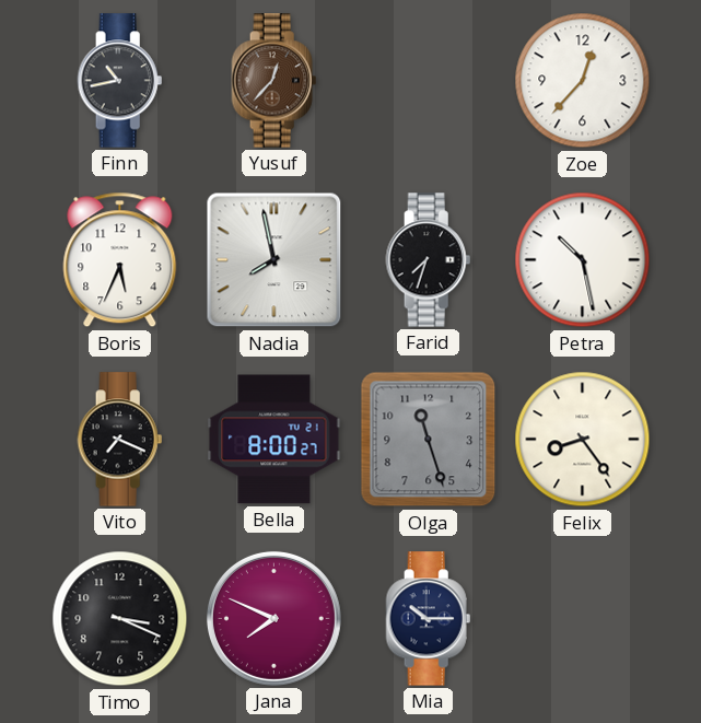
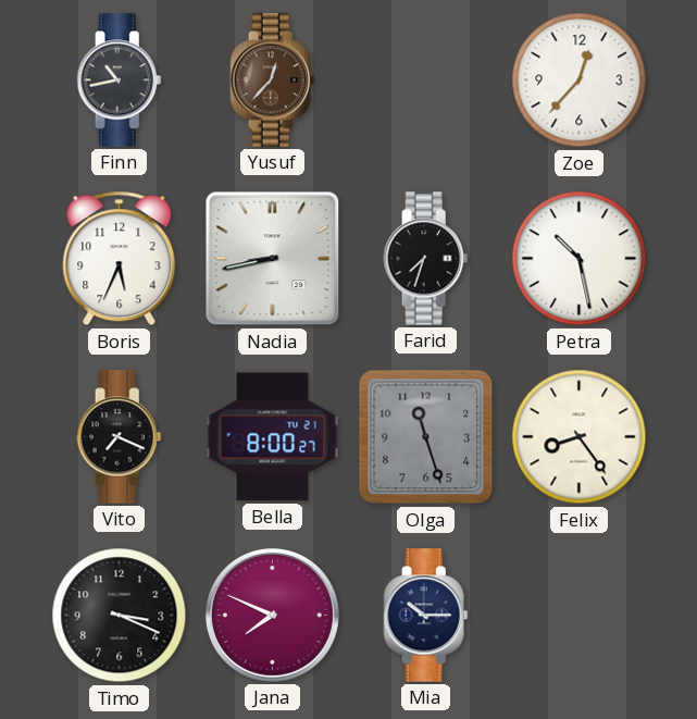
Nadia: 7:58 -> 8:43
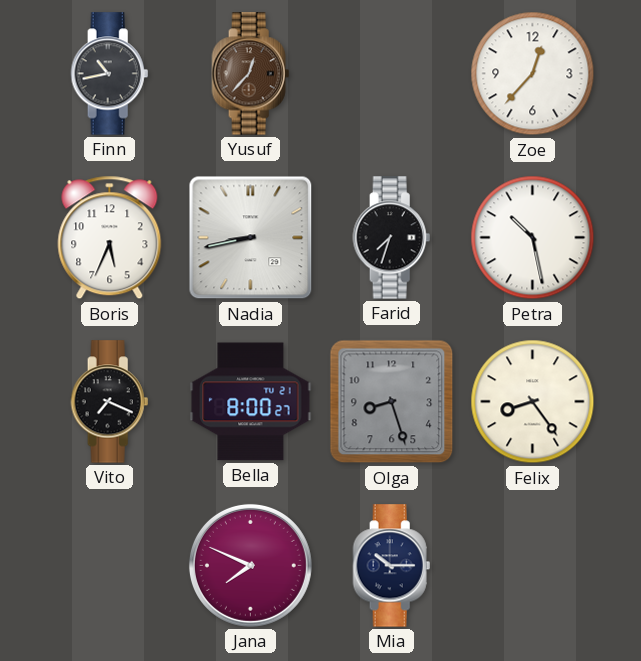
Olga: 11:27 -> 8:27
Timo: 3:19 -> none
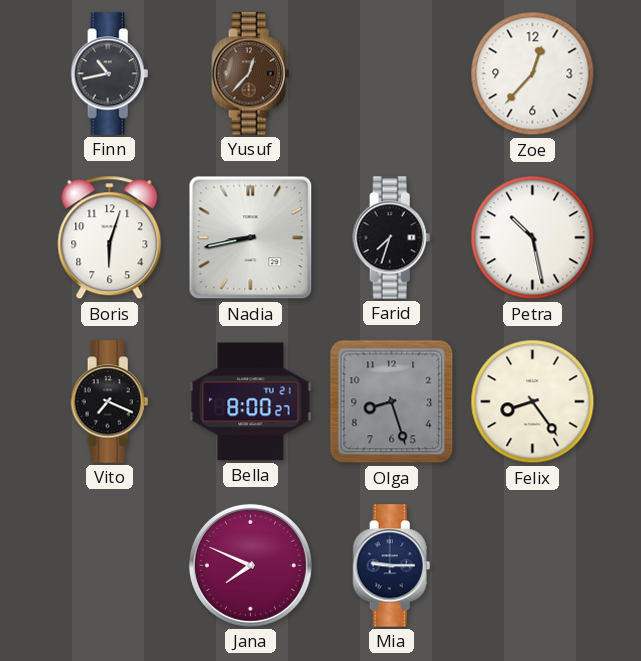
Boris: 5:34 -> 6:03
Mia: 10:15 -> 9:15
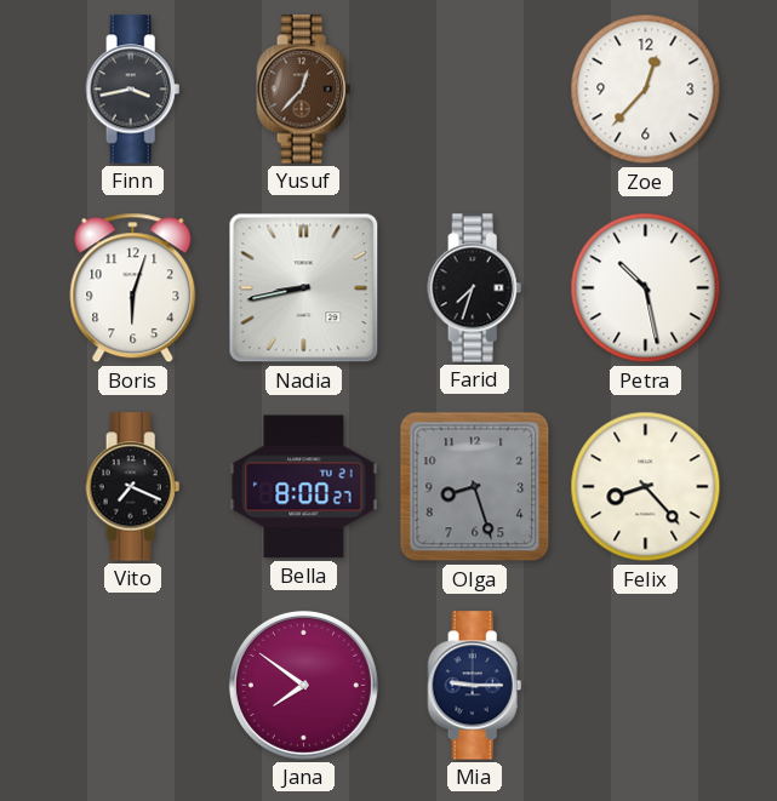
Finn: 10:43 -> 3:43
Felix: 8:24 -> 8:23
Jana: 7:49 -> 7:51
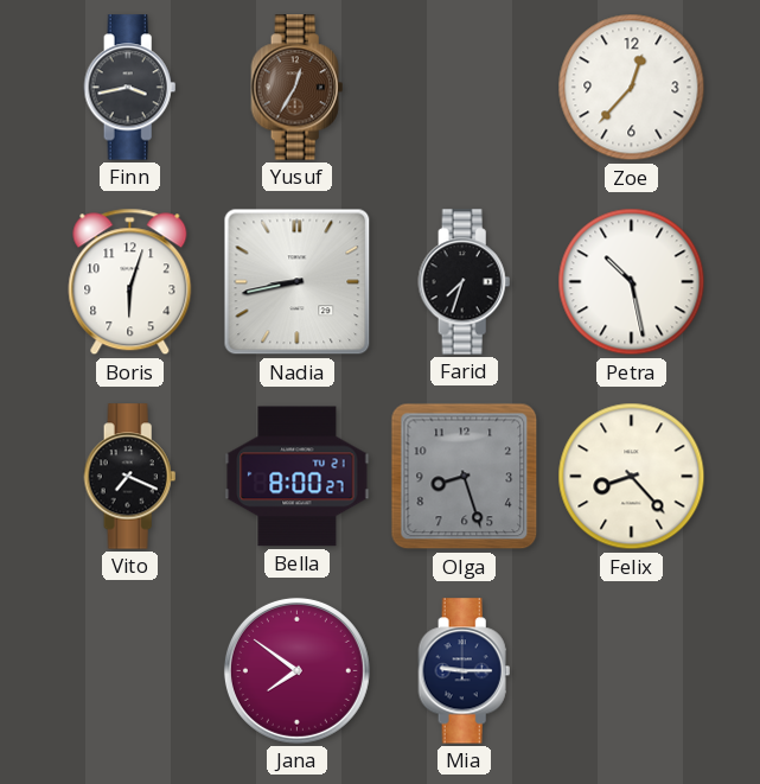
Yusuf: 12:37 -> 12:35
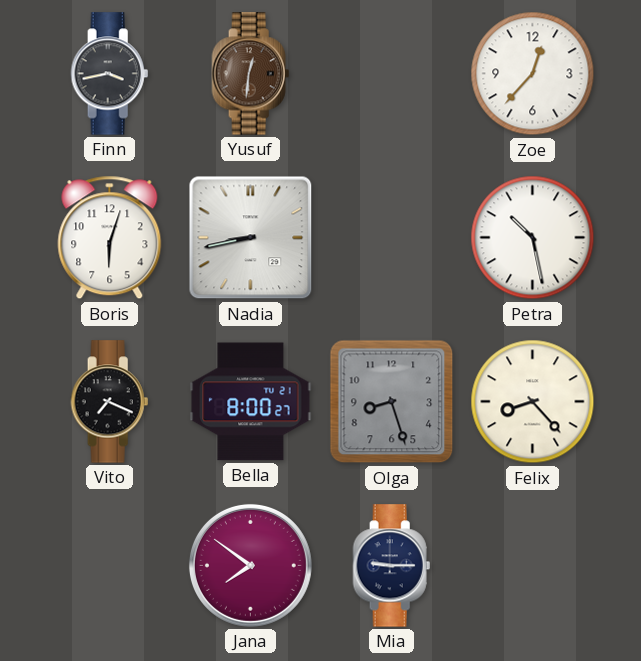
Yusuf: 12:35 -> 12:31
Farid: 7:33 -> none
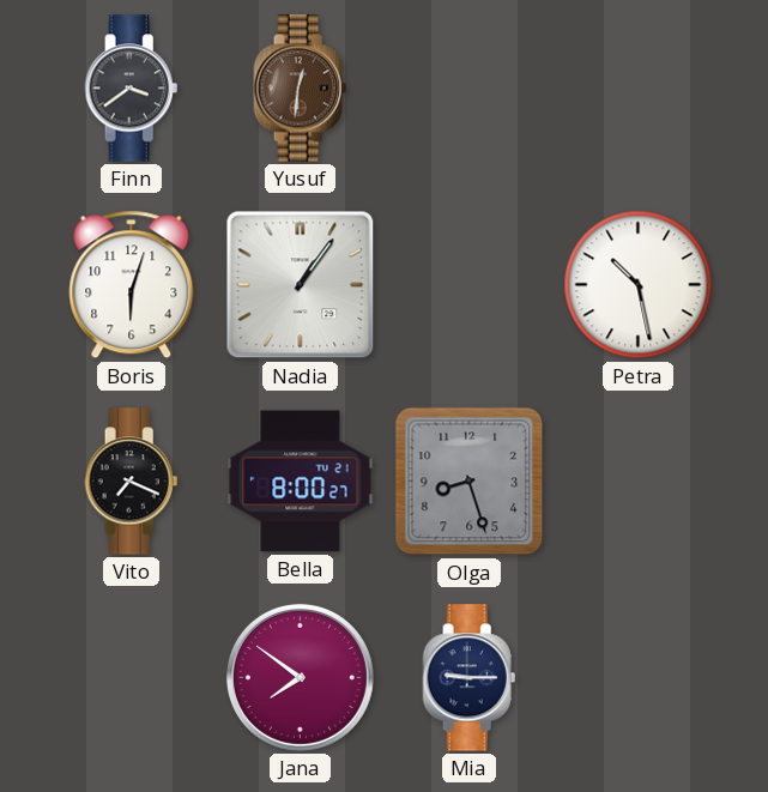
Finn: 3:43 -> 3:39
Zoe: 12:37 -> none
Nadia: 8:43 -> 1:06
Felix: 8:23 -> none
